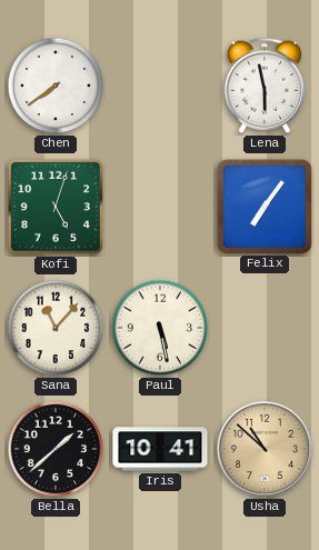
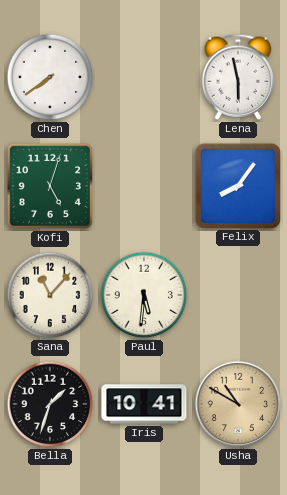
Felix: 7:06 -> 8:06
Paul: 5:28 -> 5:31
Bella: 1:38 -> 1:33
Usha: 10:52 -> 10:50
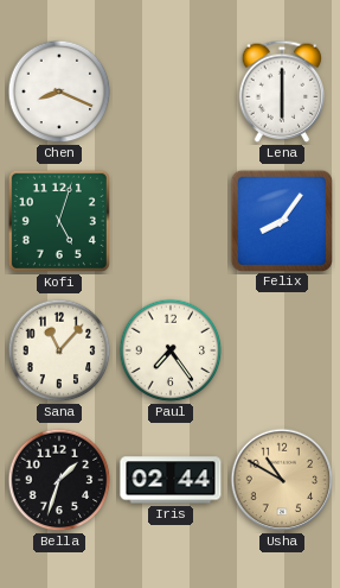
Chen: 7:39 -> 8:19
Lena: 5:58 -> 6:00
Paul: 5:31 -> 7:24
Iris: 10:41 -> 02:44
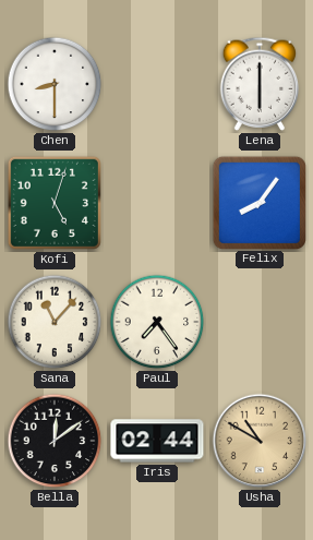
Chen: 8:19 -> 8:30
Bella: 1:33 -> 12:09
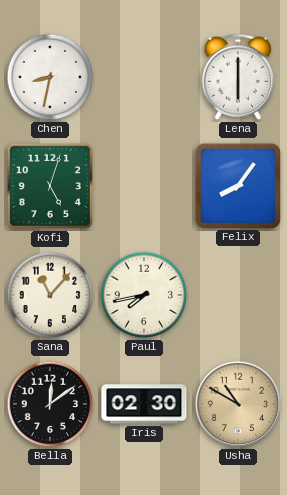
Chen: 8:30 -> 8:32
Paul: 7:24 -> 7:43
Iris: 02:44 -> 02:30
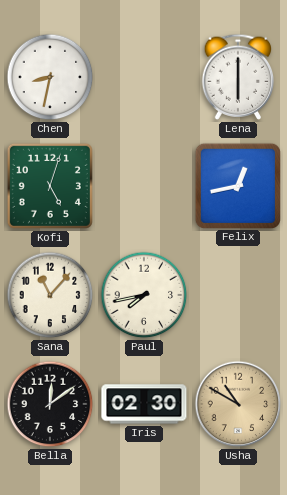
Felix: 8:06 -> 12:43
